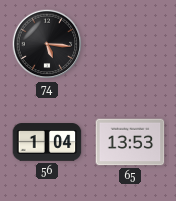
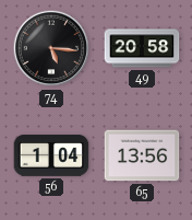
49: none -> 20:58
65: 13:53 -> 13:56
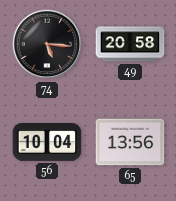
56: 1:04 -> 10:04
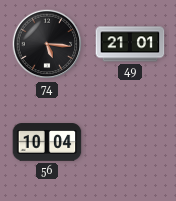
49: 20:58 -> 21:01
65: 13:56 -> none
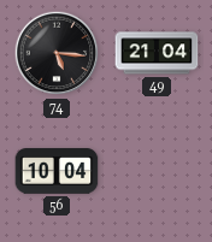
49: 21:01 -> 21:04
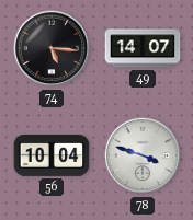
49: 21:04 -> 14:07
78: none -> 3:48
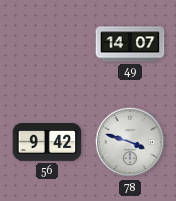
74: 5:16 -> none
56: 10:04 -> 9:42
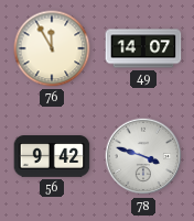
76: none -> 11:55
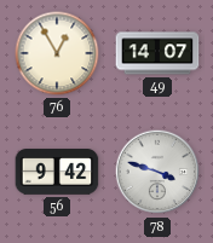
76: 11:55 -> 12:55
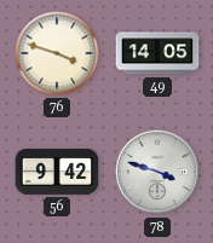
76: 12:55 -> 3:48
49: 14:07 -> 14:05
